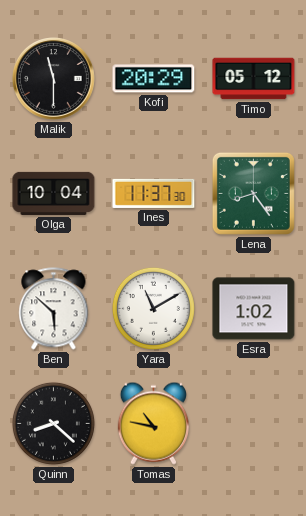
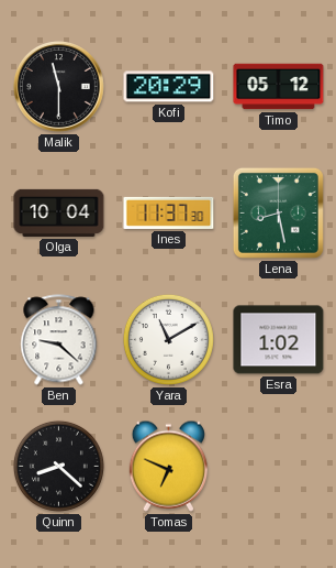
Lena: 8:24 -> 8:28
Ben: 5:52 -> 9:22
Tomas: 10:47 -> 6:49
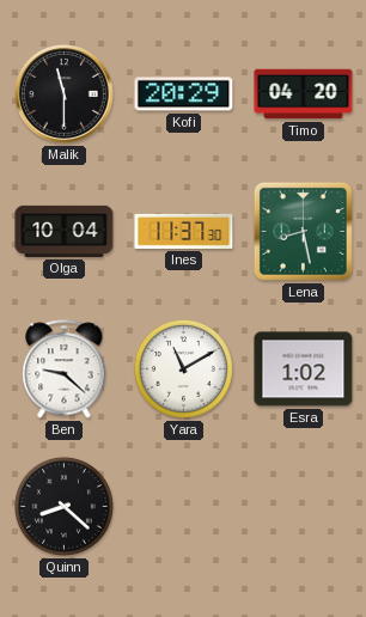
Timo: 05:12 -> 04:20
Tomas: 6:49 -> none
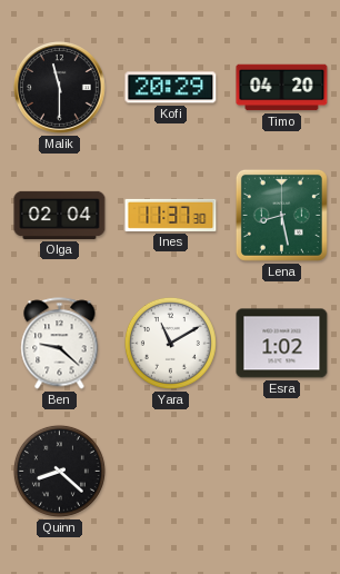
Olga: 10:04 -> 02:04
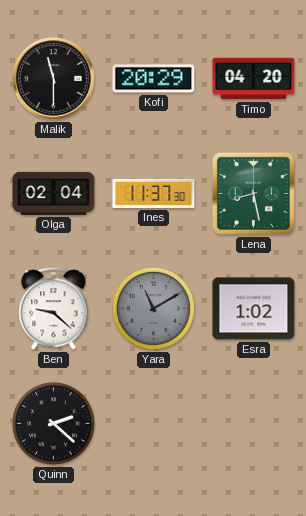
Yara dial: white -> grey
Quinn: 8:22 -> 2:22
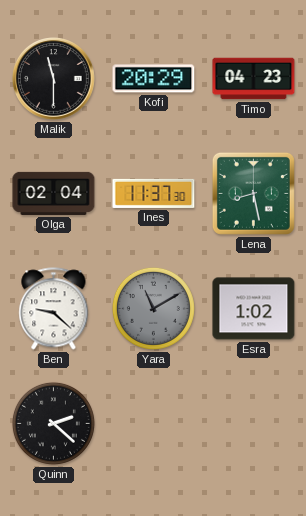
Timo: 04:20 -> 04:23
